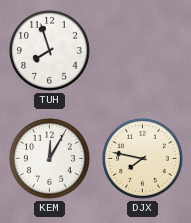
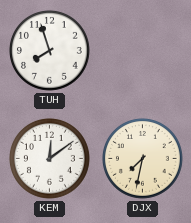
KEM: 12:05 -> 12:09
DJX: 7:47 -> 7:32
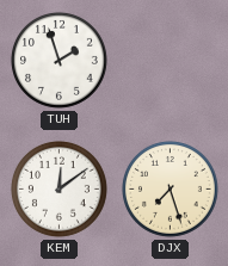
TUH: 7:57 -> 1:57
DJX: 7:32 -> 7:27
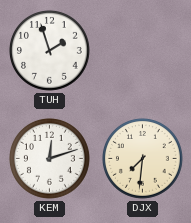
KEM: 12:09 -> 12:12
DJX: 7:27 -> 7:31
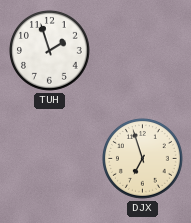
KEM: 12:12 -> none
DJX: 7:31 -> 6:57
